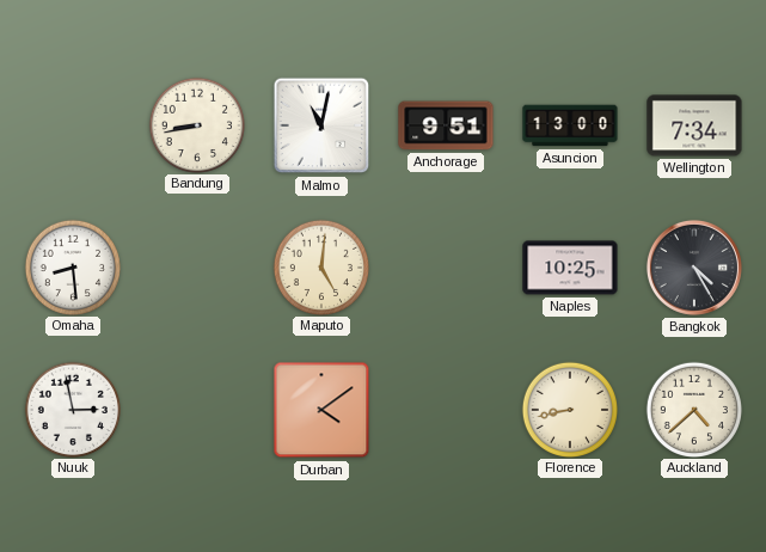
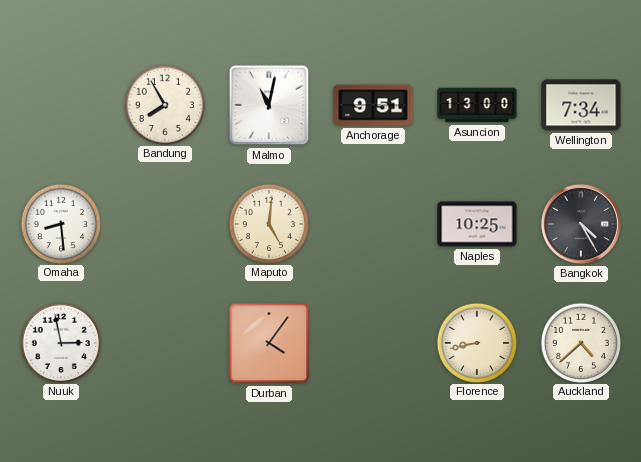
Bandung: 8:43 -> 7:55
Durban: 4:09 -> 4:06
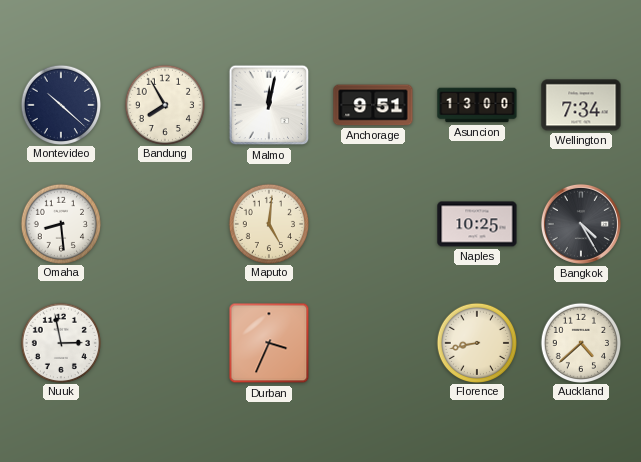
Montevideo: none -> 10:22
Malmo: 11:02 -> 12:02
Durban: 4:06 -> 3:34
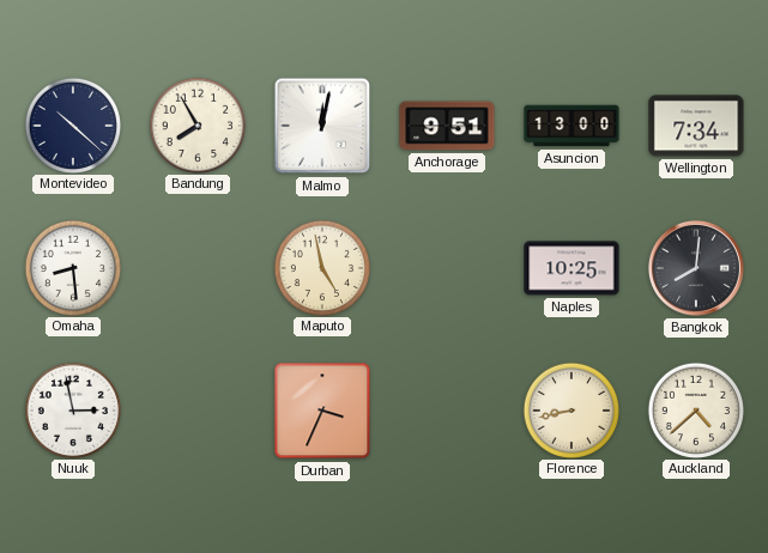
Maputo: 5:01 -> 4:58
Bangkok: 4:25 -> 8:01
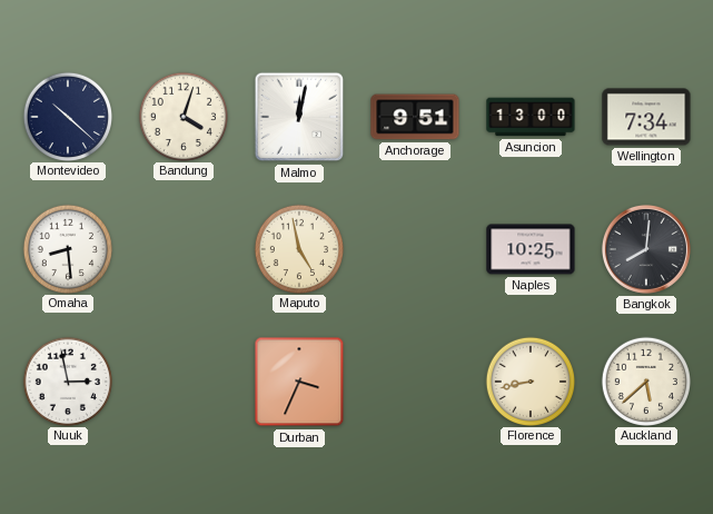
Bandung: 7:55 -> 4:03
Auckland: 4:38 -> 5:38
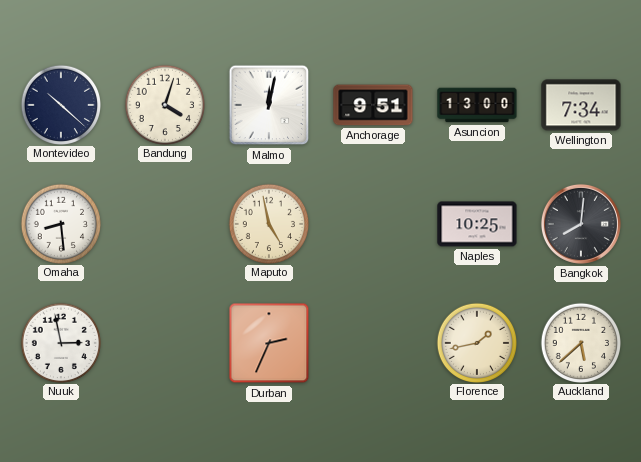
Durban: 3:34 -> 2:34
Florence: 8:43 -> 1:43
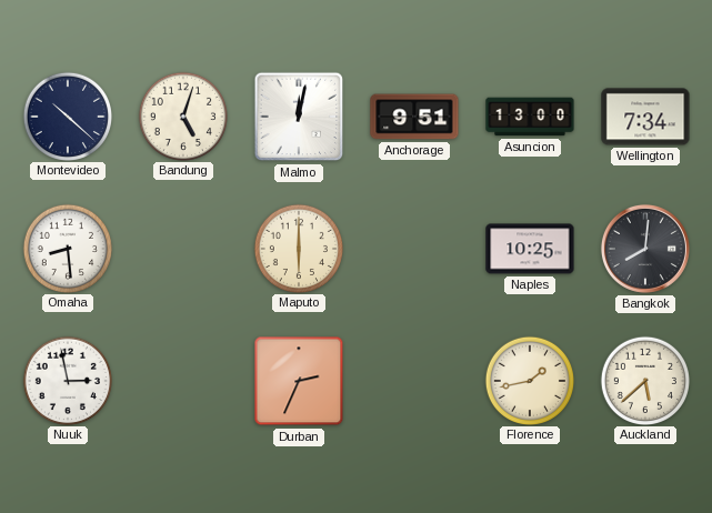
Bandung: 4:03 -> 5:03
Maputo: 4:58 -> 6:00
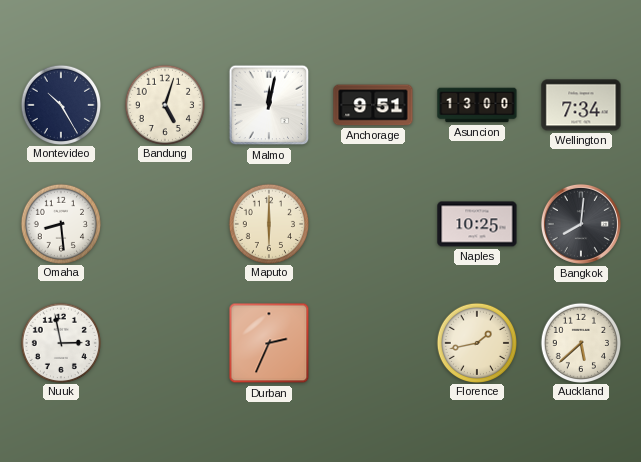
Montevideo: 10:22 -> 10:25
